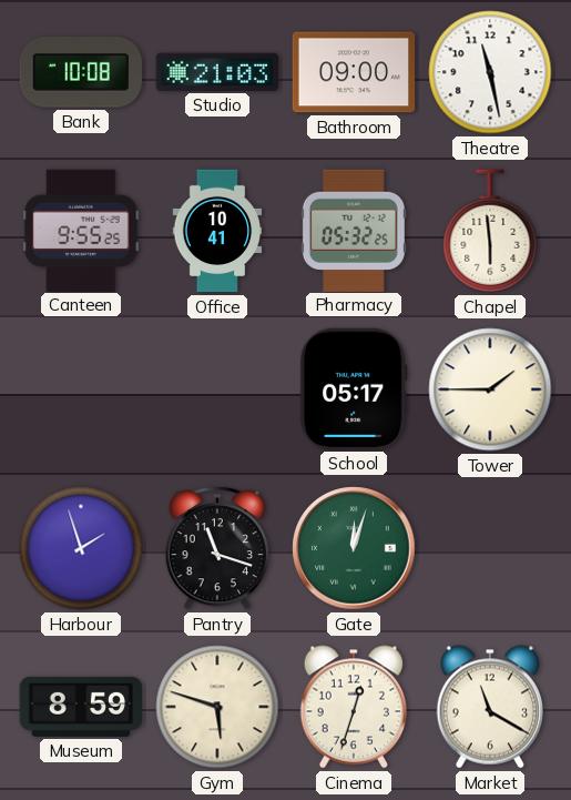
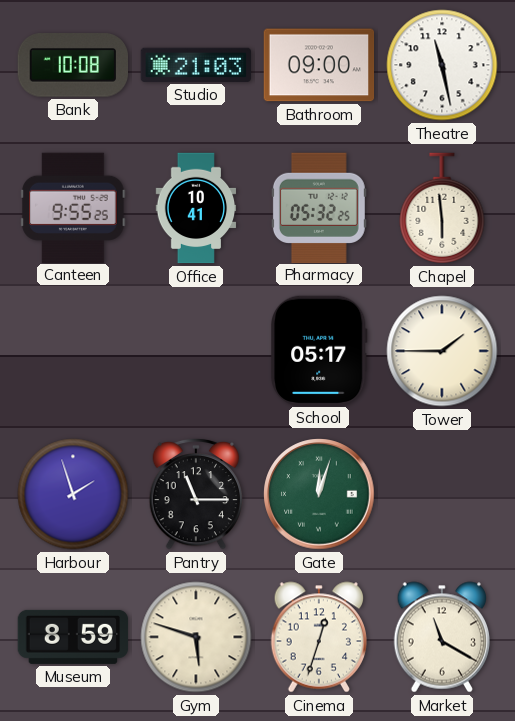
Pantry: 11:18 -> 11:15
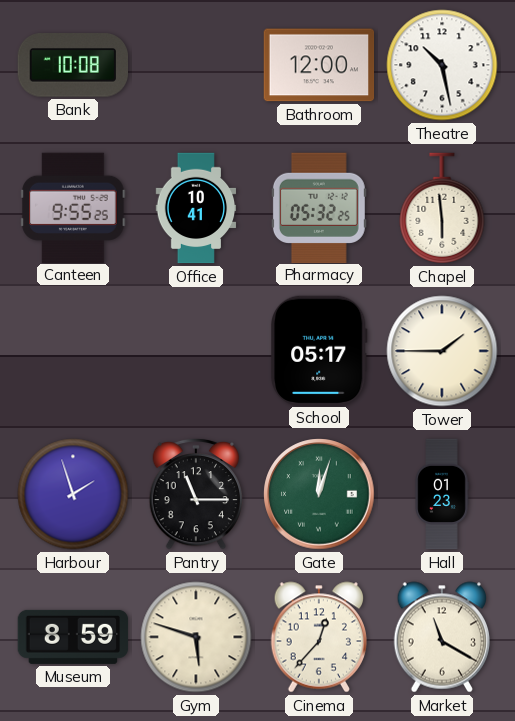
Studio: 21:03 -> none
Bathroom: 09:00 -> 12:00
Theatre: 11:28 -> 10:28
Hall: none -> 01:23
Cinema: 12:33 -> 12:37
